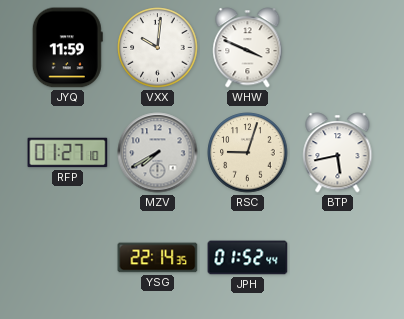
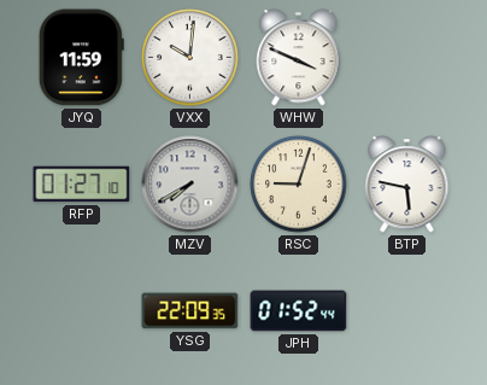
BTP: 5:43 -> 5:47
YSG: 22:14 -> 22:09
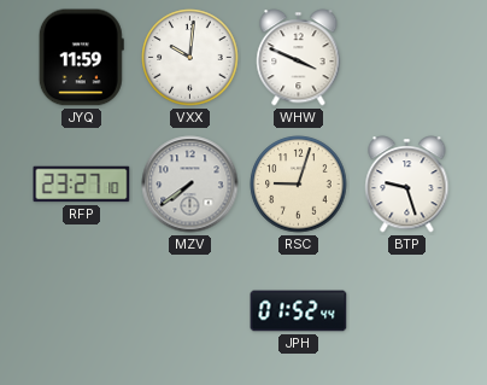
RFP: 01:27 -> 23:27
MZV: 7:40 -> 7:39
BTP: 5:47 -> 9:27
YSG: 22:09 -> none
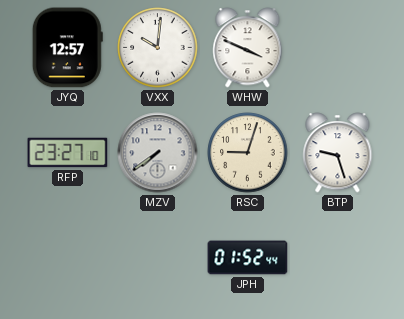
JYQ: 11:59 -> 12:57
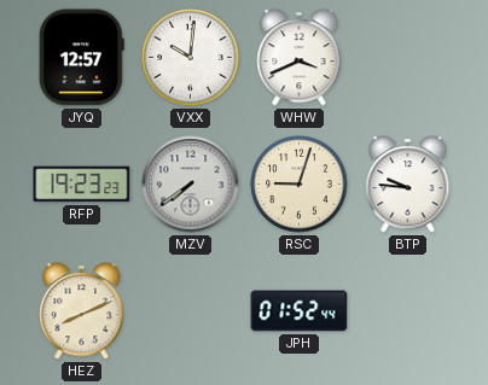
WHW: 3:49 -> 3:41
RFP: 23:27 -> 19:23
BTP: 9:27 -> 9:46
HEZ: none -> 8:11
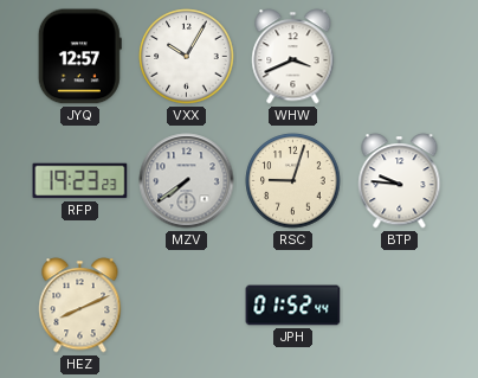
VXX: 10:01 -> 10:05
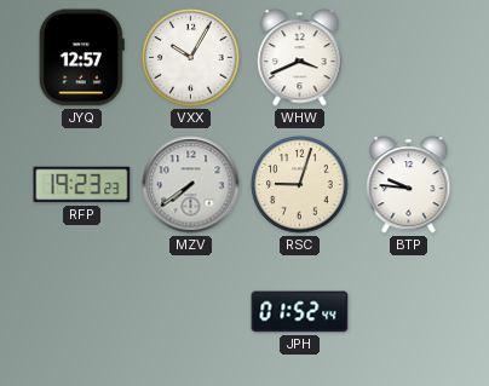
HEZ: 8:11 -> none
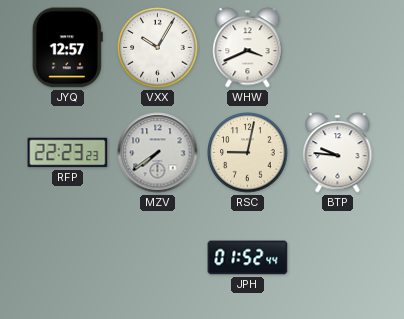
RFP: 19:23 -> 22:23
RSC: 9:03 -> 9:02
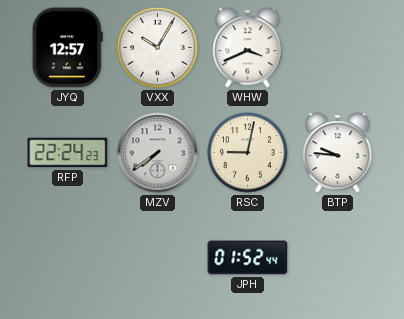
RFP: 22:23 -> 22:24
